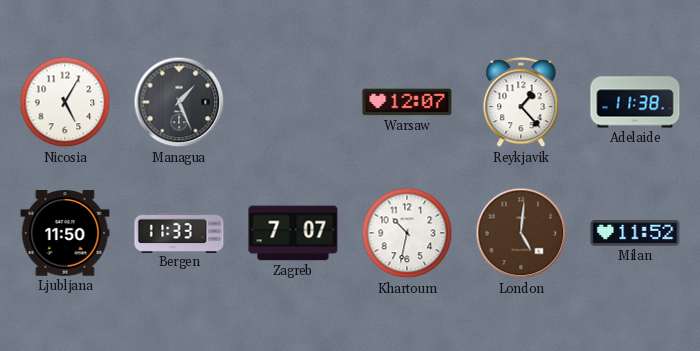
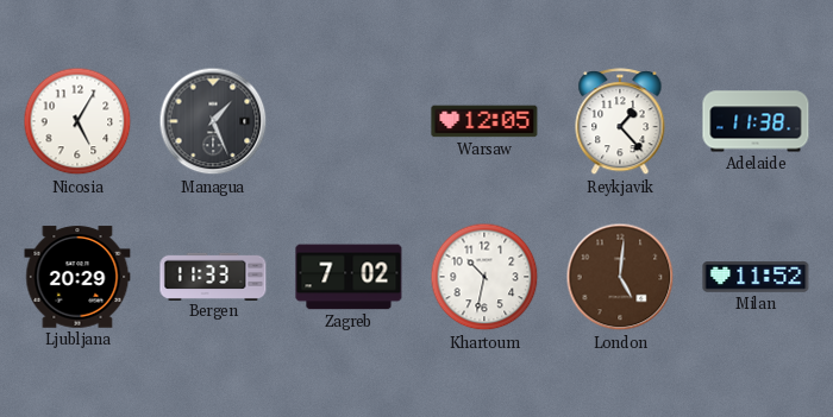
Warsaw: 12:07 -> 12:05
Ljubljana: 11:50 -> 20:29
Zagreb: 7:07 -> 7:02
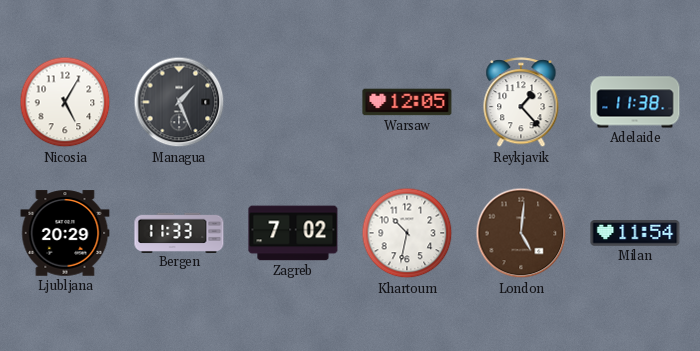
Milan: 11:52 -> 11:54
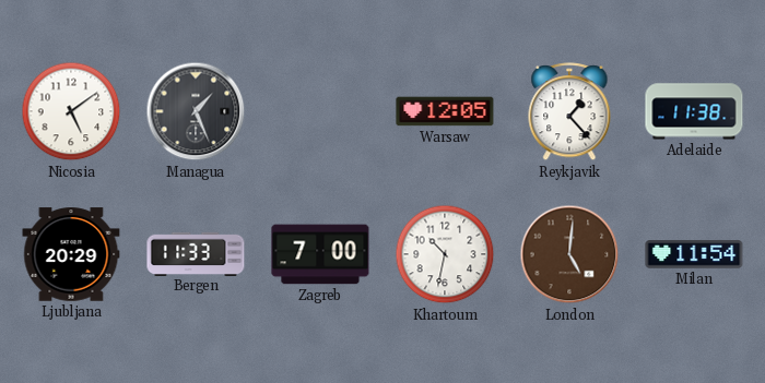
Nicosia: 5:05 -> 5:09
Zagreb: 7:02 -> 7:00
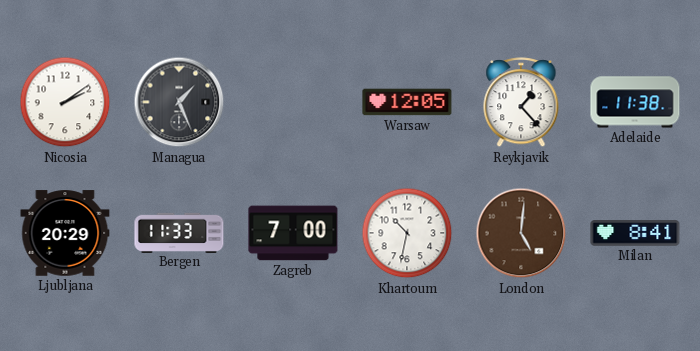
Nicosia: 5:09 -> 2:09
Milan: 11:54 -> 8:41
